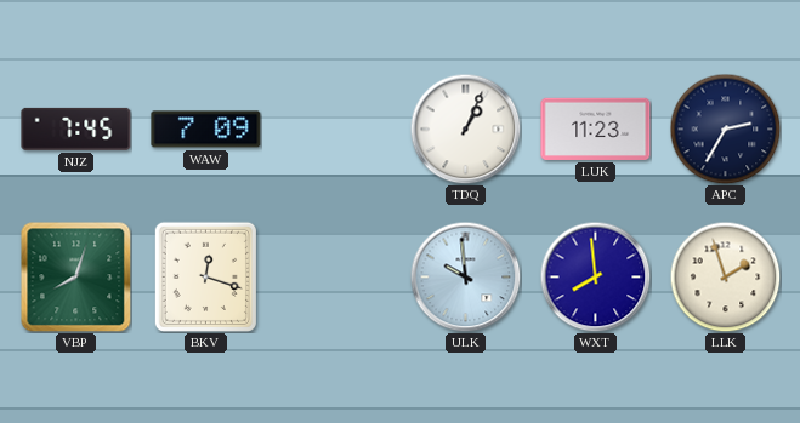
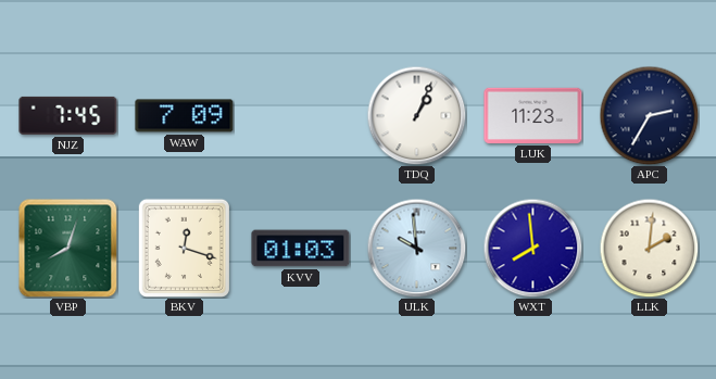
KVV: none -> 01:03
LLK: 1:57 -> 2:01
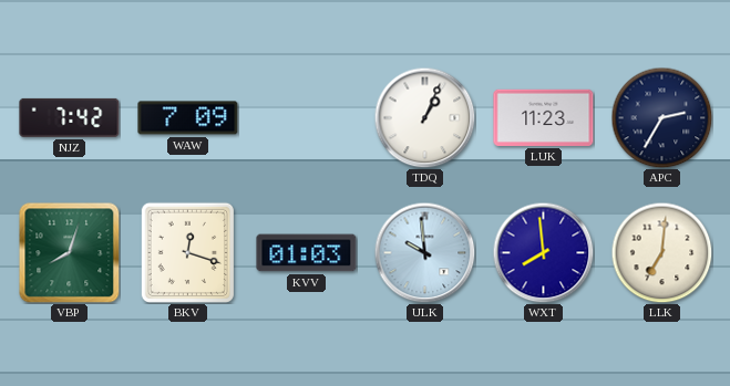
NJZ: 7:45 -> 7:42
LLK: 2:01 -> 7:01
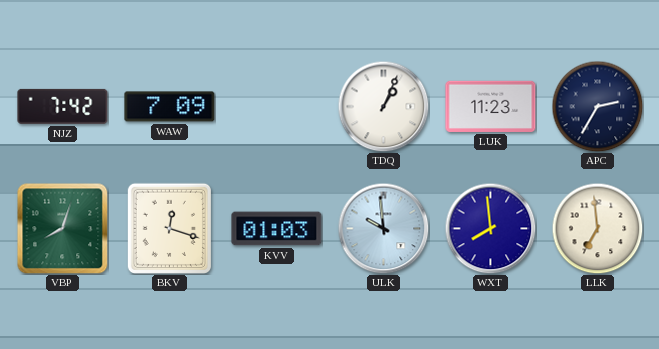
LLK: 7:01 -> 6:59
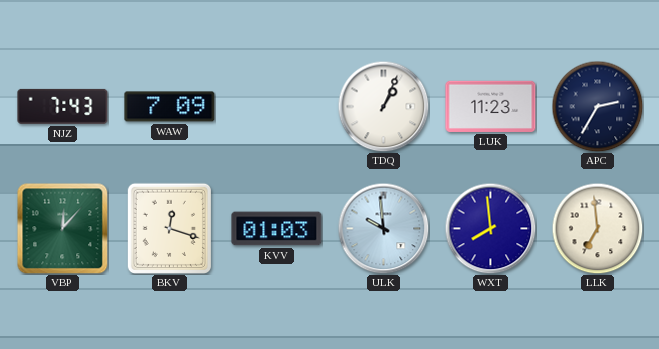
NJZ: 7:42 -> 7:43
VBP: 8:03 -> 12:07
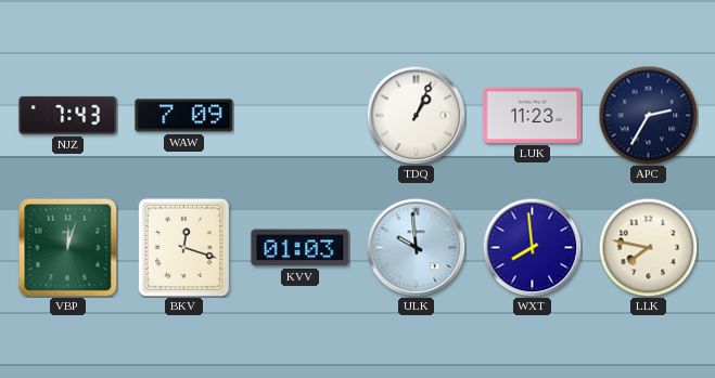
VBP: 12:07 -> 12:03
LLK: 6:59 -> 7:47
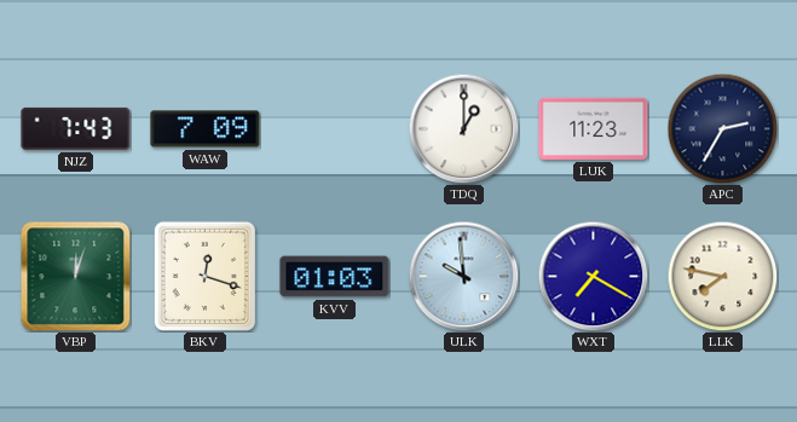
TDQ: 1:04 -> 1:00
WXT: 7:59 -> 7:20
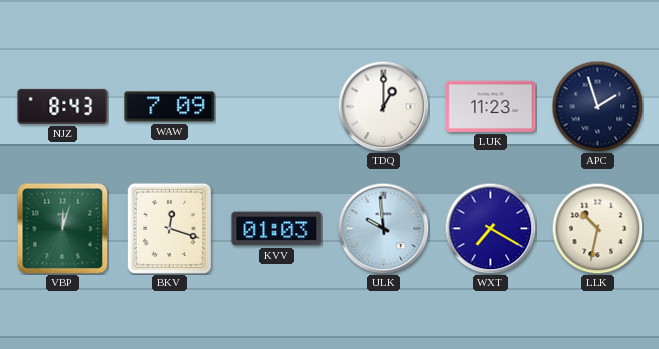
NJZ: 7:43 -> 8:43
APC: 2:35 -> 1:57
LLK: 7:47 -> 10:32
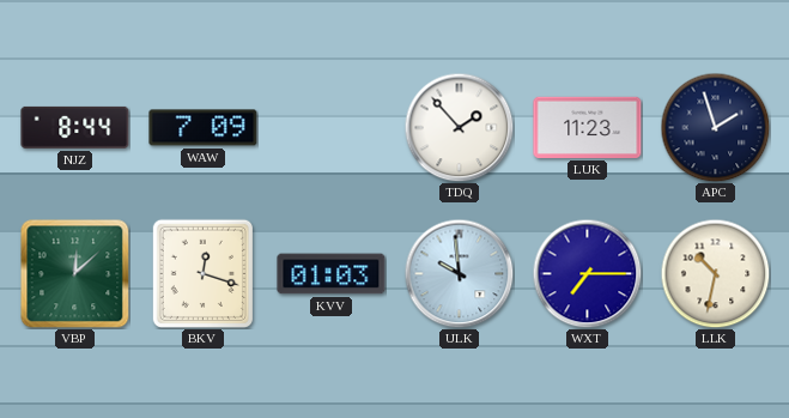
NJZ: 8:43 -> 8:44
TDQ: 1:00 -> 1:53
VBP: 12:03 -> 12:08
WXT: 7:20 -> 7:15
